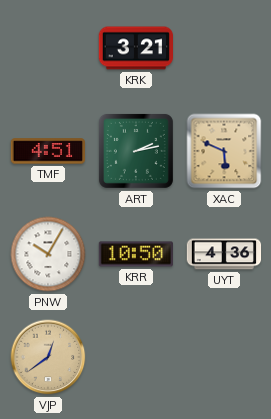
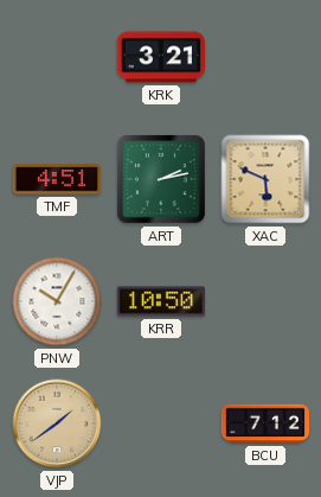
UYT: 4:36 -> none
VJP: 12:39 -> 1:39
BCU: none -> 7:12
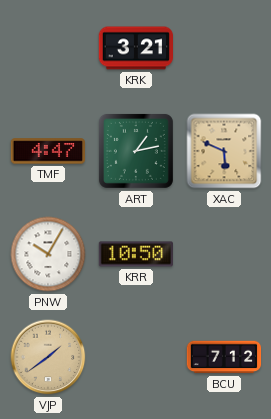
TMF: 4:51 -> 4:47
ART: 2:13 -> 1:13
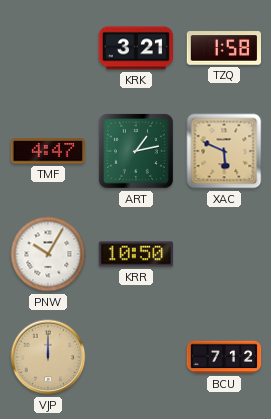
TZQ: none -> 1:58
VJP: 1:39 -> 12:00
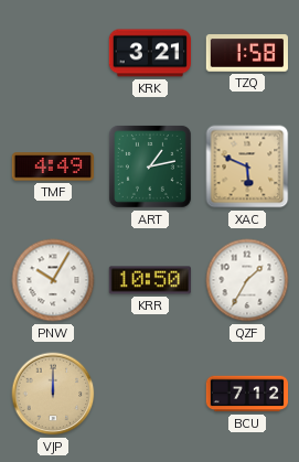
TMF: 4:47 -> 4:49
QZF: none -> 1:35
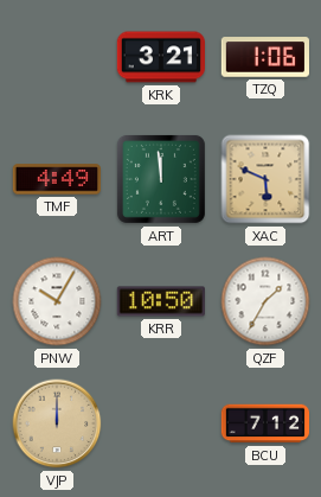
TZQ: 1:58 -> 1:06
ART: 1:13 -> 11:59
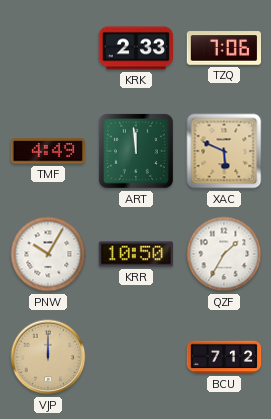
KRK: 3:21 -> 2:33
TZQ: 1:06 -> 7:06
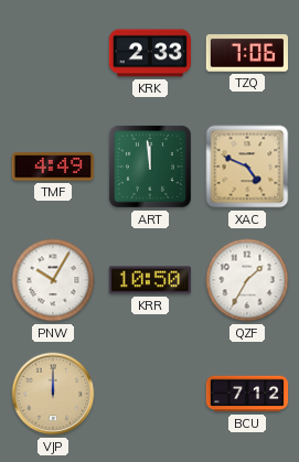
XAC: 5:49 -> 4:49
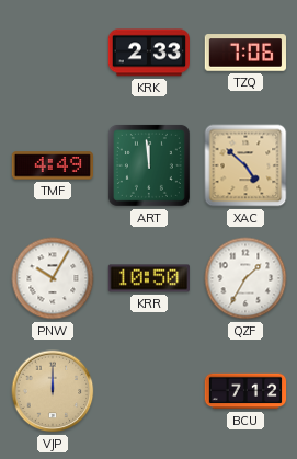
XAC: 4:49 -> 4:52
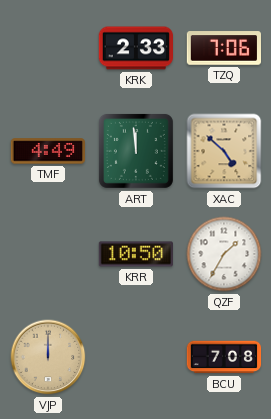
PNW: 10:05 -> none
BCU: 7:12 -> 7:08
